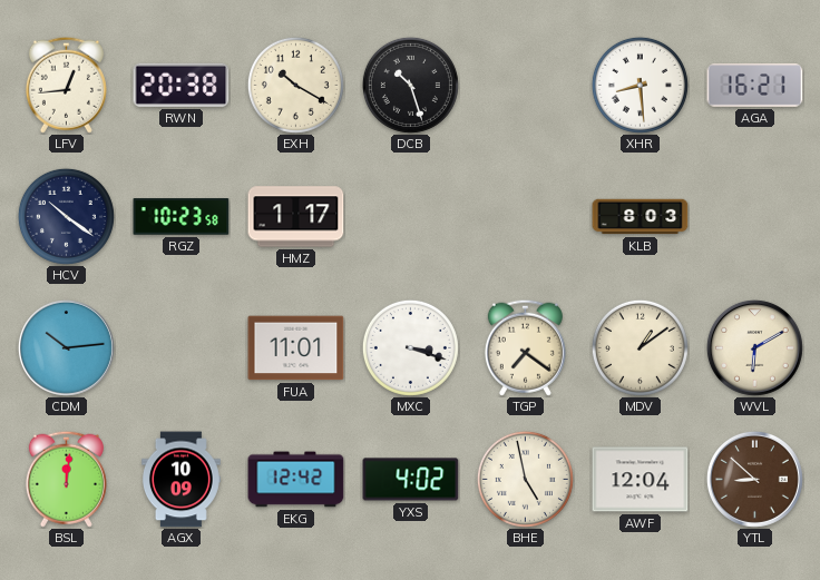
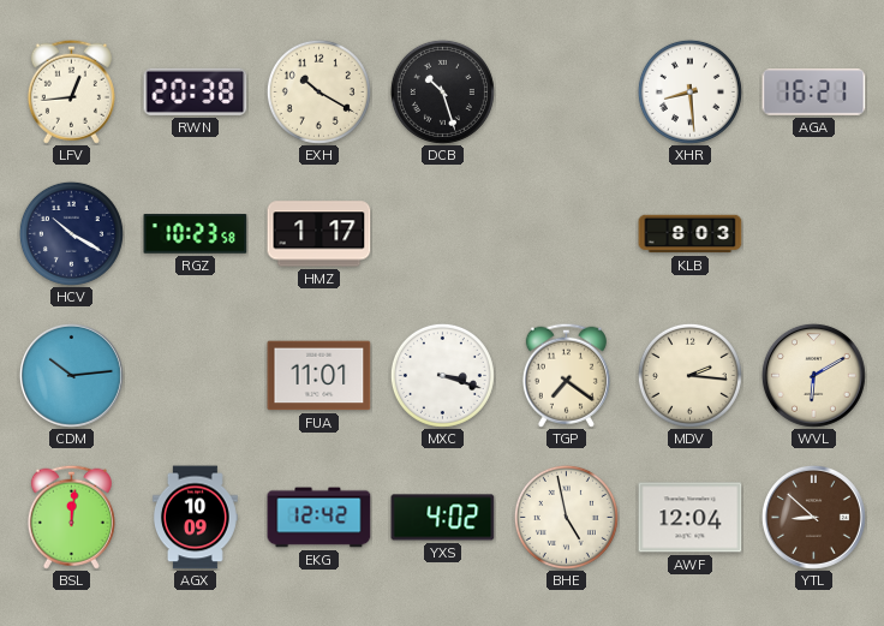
HCV: 10:21 -> 10:20
MDV: 1:09 -> 2:16
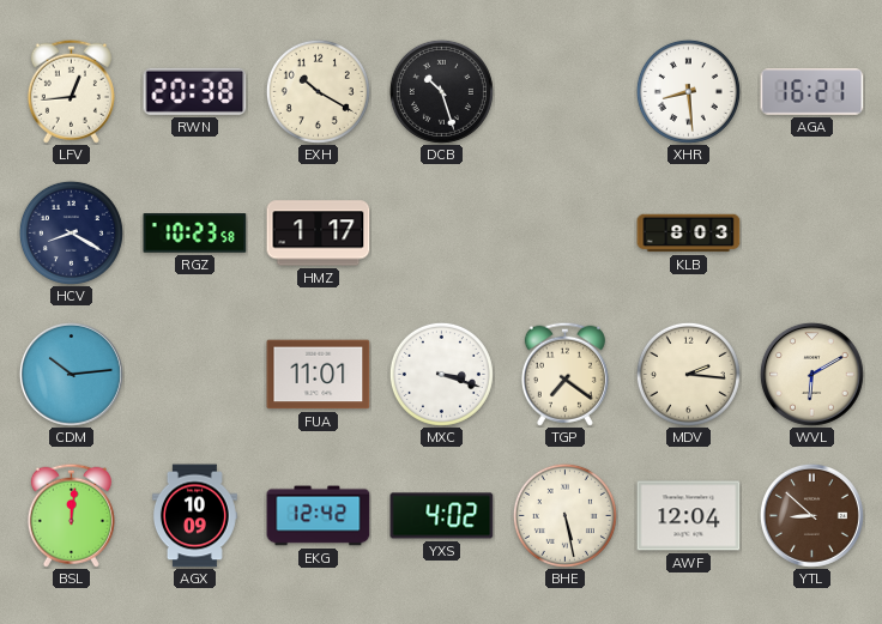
HCV: 10:20 -> 8:20
BHE: 4:58 -> 5:28
